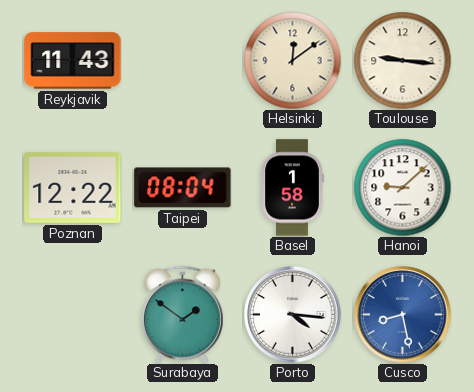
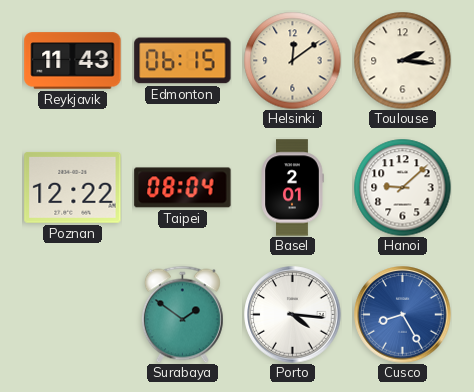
Edmonton: none -> 06:15
Toulouse: 9:16 -> 2:16
Basel: 1:58 -> 2:01
Cusco: 8:28 -> 8:25
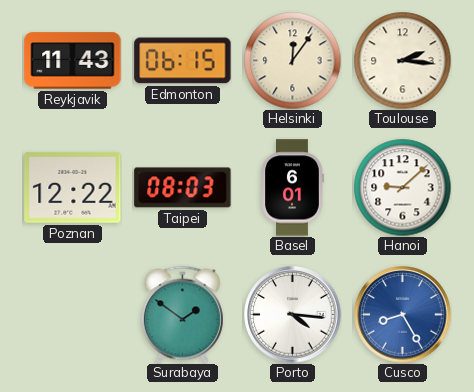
Helsinki: 12:09 -> 12:06
Taipei: 08:04 -> 08:03
Basel: 2:01 -> 6:01
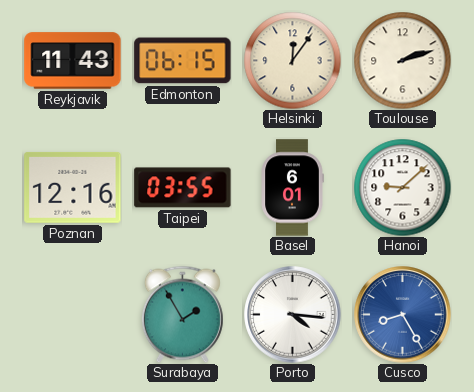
Toulouse: 2:16 -> 2:12
Poznan: 12:22 -> 12:16
Taipei: 08:03 -> 03:55
Surabaya: 1:51 -> 1:55
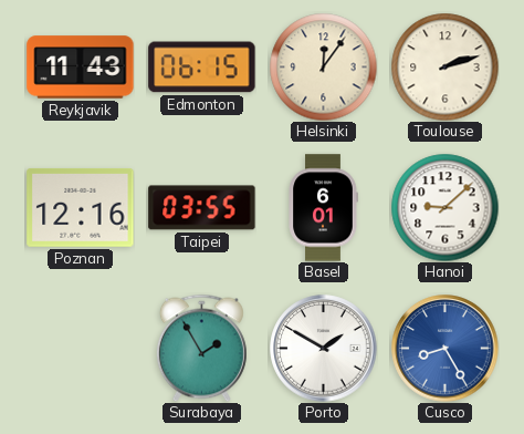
Porto: 4:16 -> 1:50
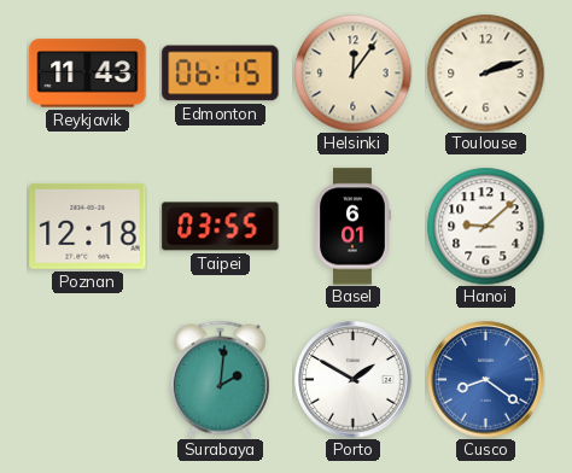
Poznan: 12:16 -> 12:18
Surabaya: 1:55 -> 2:01
Cusco: 8:25 -> 8:21
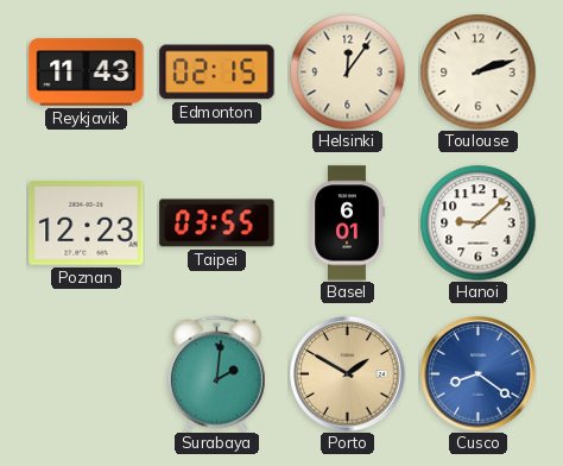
Edmonton: 06:15 -> 02:15
Poznan: 12:18 -> 12:23
Porto dial: white -> champagne
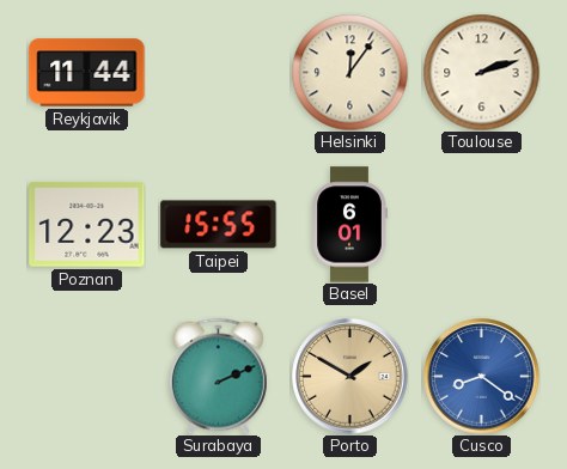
Reykjavik: 11:43 -> 11:44
Edmonton: 02:15 -> none
Taipei: 03:55 -> 15:55
Hanoi: 9:08 -> none
Surabaya: 2:01 -> 2:11
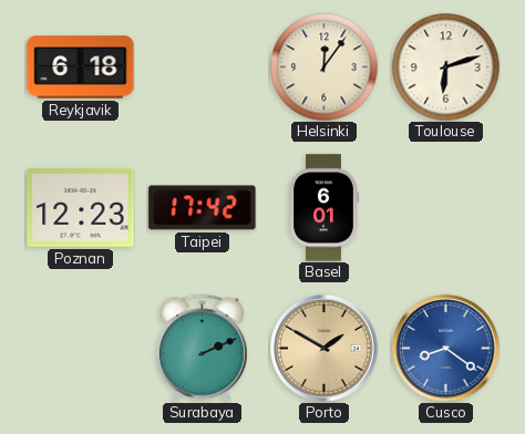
Reykjavik: 11:44 -> 6:18
Toulouse: 2:12 -> 6:12
Taipei: 15:55 -> 17:42
